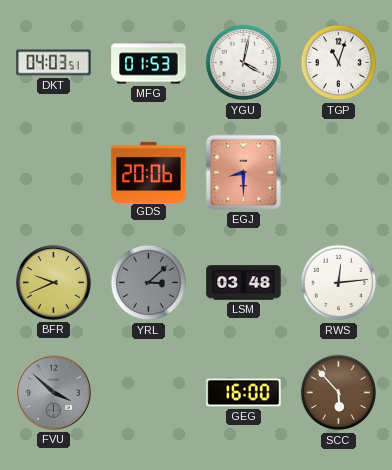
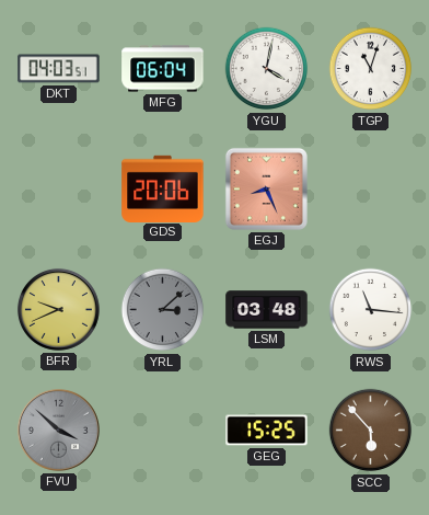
MFG: 01:53 -> 06:04
EGJ: 8:30 -> 8:26
RWS: 12:14 -> 11:16
GEG: 16:00 -> 15:25
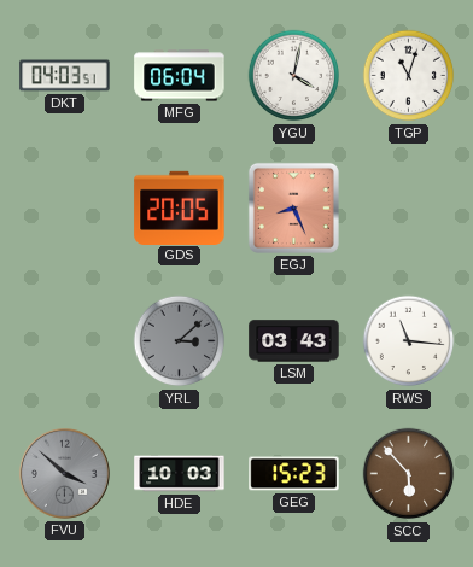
GDS: 20:06 -> 20:05
BFR: 9:41 -> none
LSM: 03:48 -> 03:43
HDE: none -> 10:03
GEG: 15:25 -> 15:23
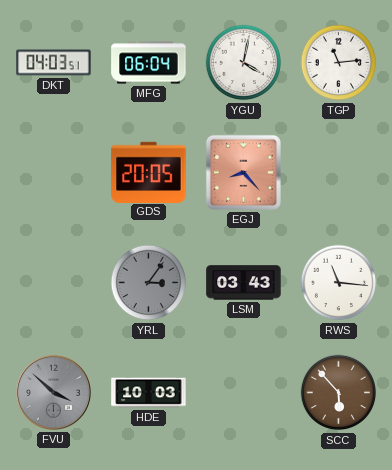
TGP: 11:03 -> 11:14
EGJ: 8:26 -> 8:23
YRL: 3:08 -> 3:06
GEG: 15:23 -> none
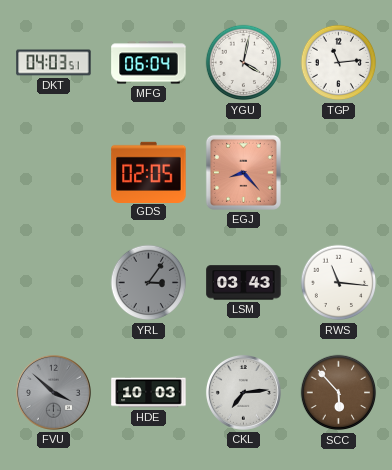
GDS: 20:05 -> 02:05
CKL: none -> 7:14
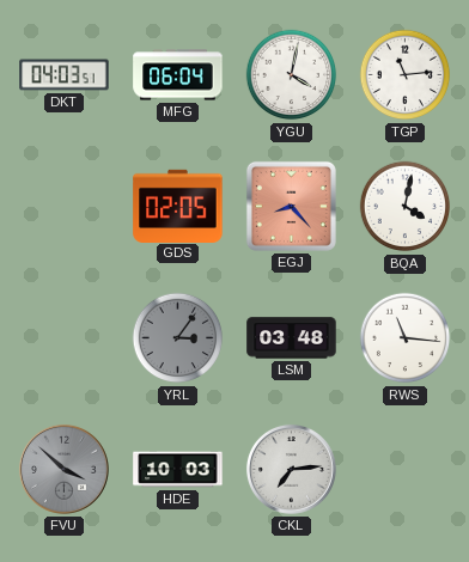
BQA: none -> 4:02
LSM: 03:43 -> 03:48
SCC: 5:53 -> none
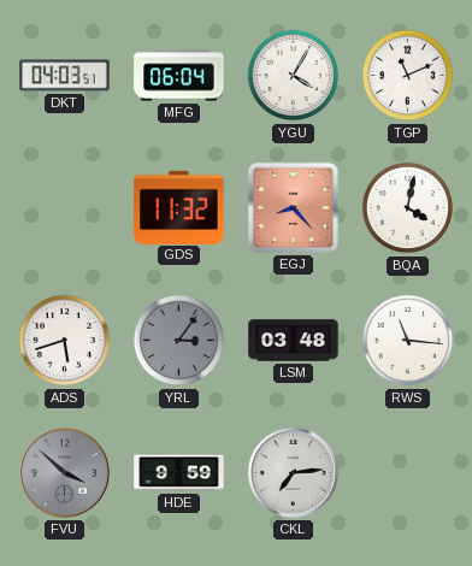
YGU: 4:02 -> 4:05
TGP: 11:14 -> 11:11
GDS: 02:05 -> 11:32
ADS: none -> 5:42
HDE: 10:03 -> 9:59
